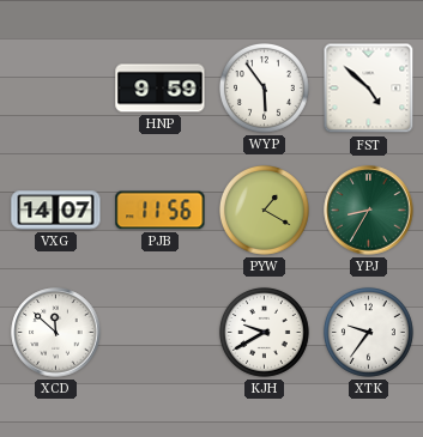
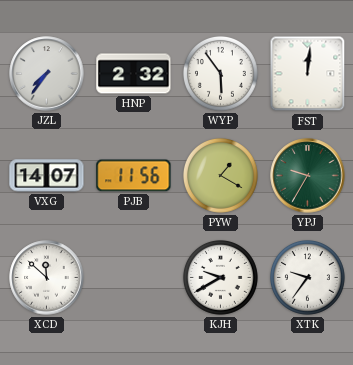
JZL: none -> 7:36
HNP: 9:59 -> 2:32
FST: 4:52 -> 12:01
YPJ: 8:35 -> 9:35
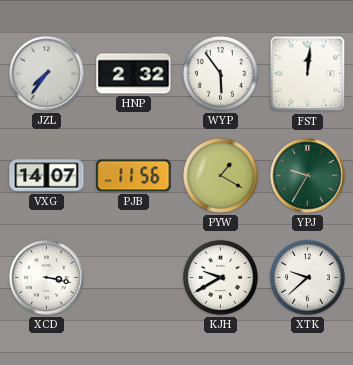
XCD: 11:52 -> 3:17
XTK: 9:36 -> 9:38
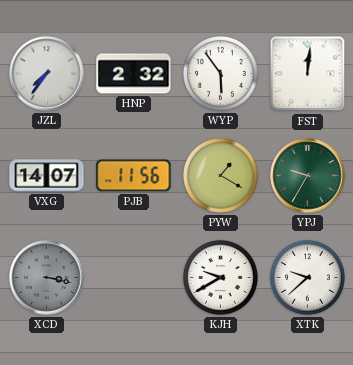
XCD dial: white -> grey
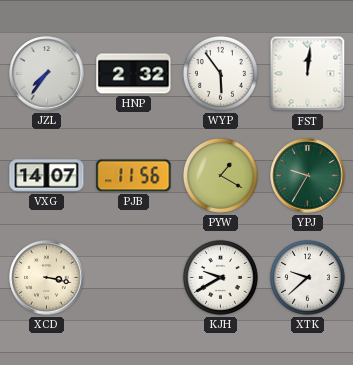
XCD dial: grey -> cream
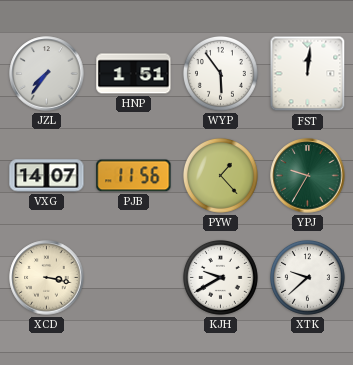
HNP: 2:32 -> 1:51
PYW: 1:20 -> 1:23
